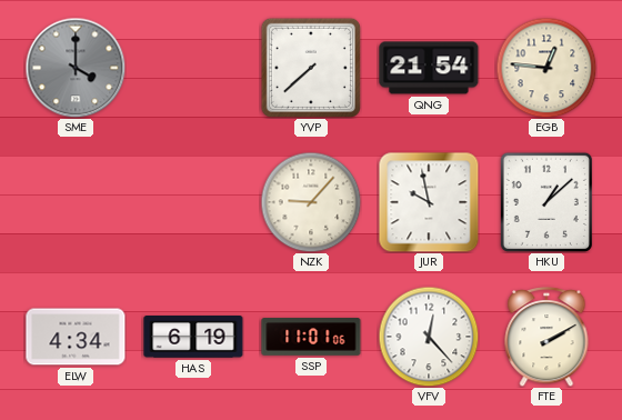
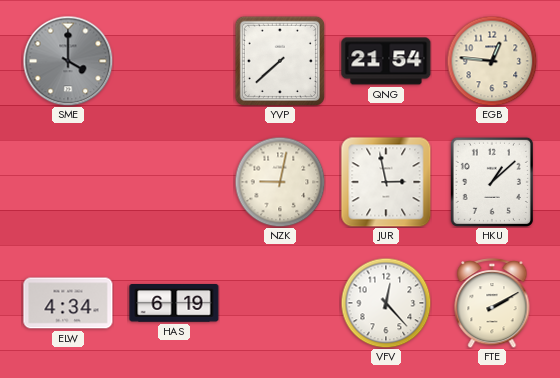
NZK: 9:07 -> 9:02
JUR: 9:58 -> 2:58
SSP: 11:01 -> none
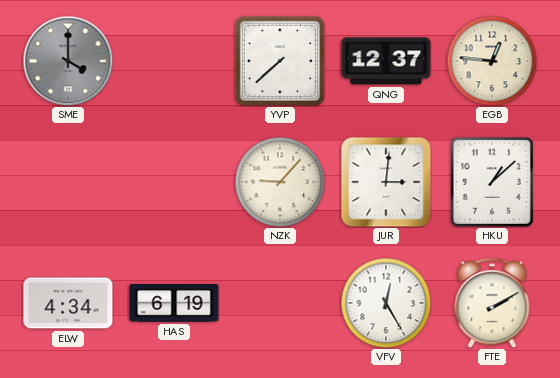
QNG: 21:54 -> 12:37
NZK: 9:02 -> 9:07
JUR: 2:58 -> 3:01
VFV: 12:23 -> 12:25
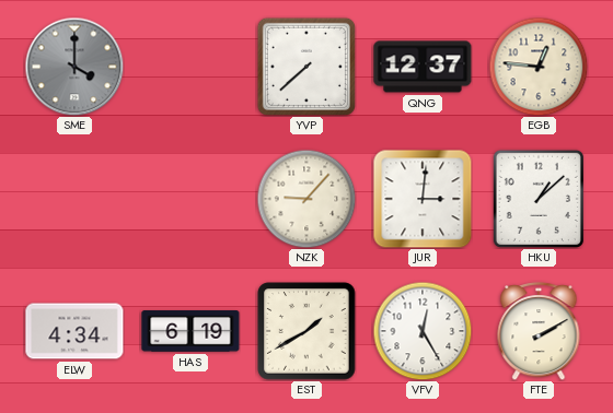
EST: none -> 1:40
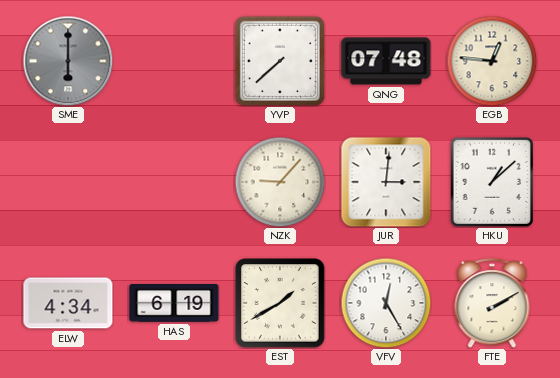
SME: 4:00 -> 6:00
QNG: 12:37 -> 07:48
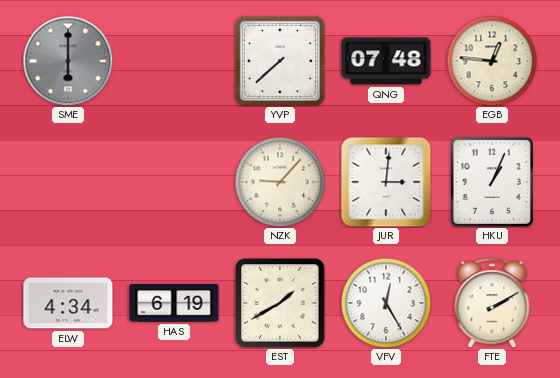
HKU: 1:08 -> 1:04
